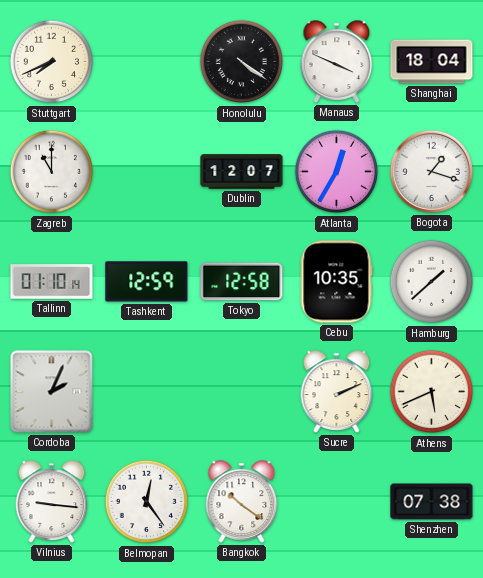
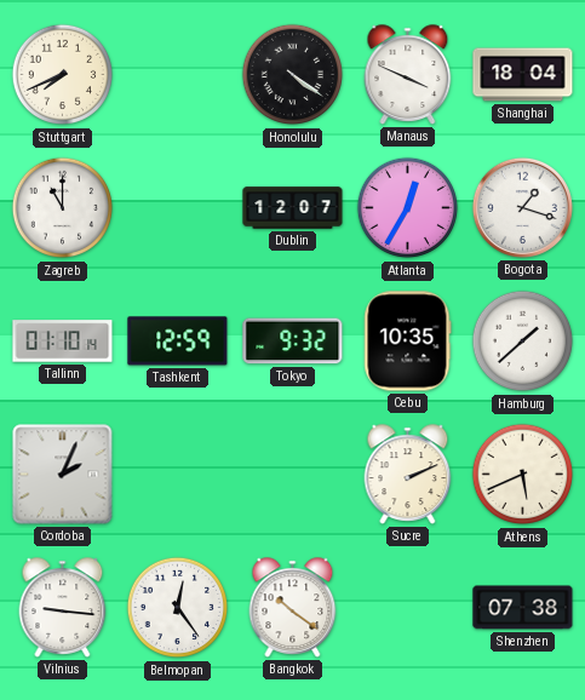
Tokyo: 12:58 -> 9:32
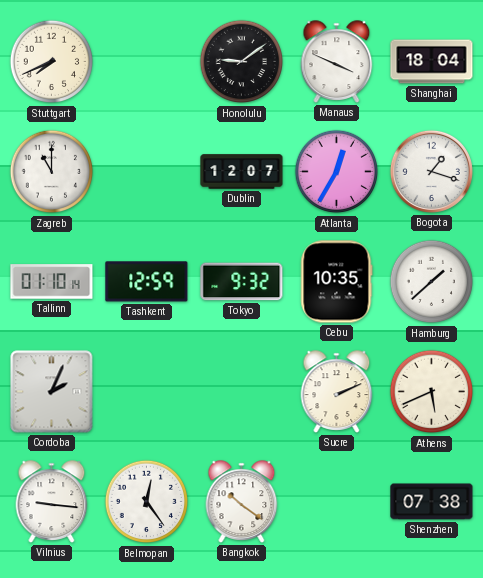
Honolulu: 4:21 -> 9:09
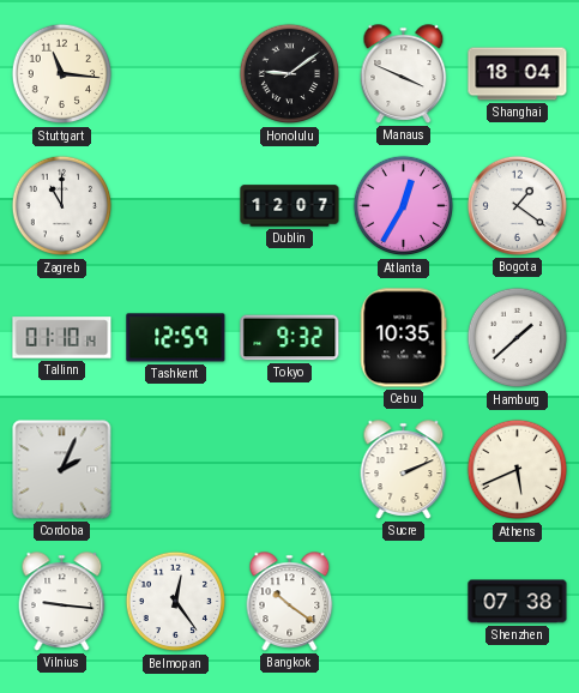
Stuttgart: 7:41 -> 11:16
Bogota: 1:18 -> 1:21
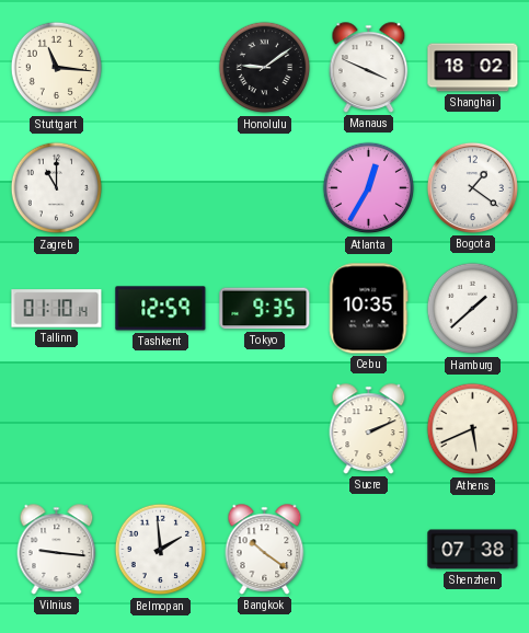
Shanghai: 18:04 -> 18:02
Dublin: 12:07 -> none
Tokyo: 9:32 -> 9:35
Cordoba: 2:04 -> none
Belmopan: 12:24 -> 1:59
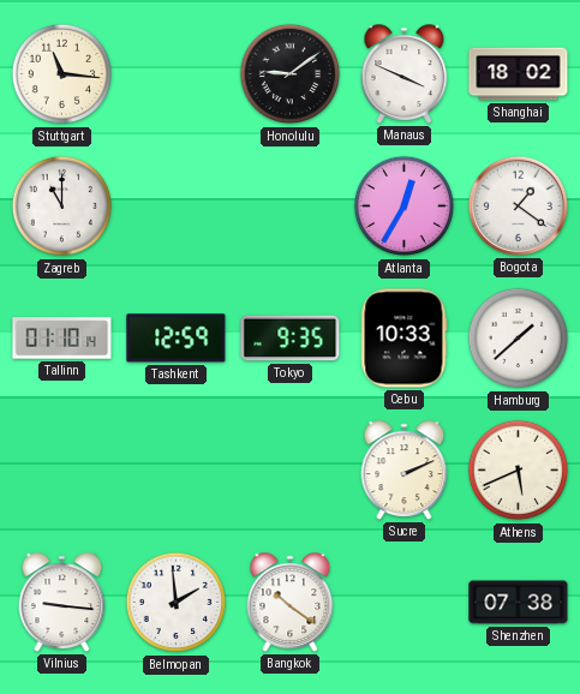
Cebu: 10:35 -> 10:33
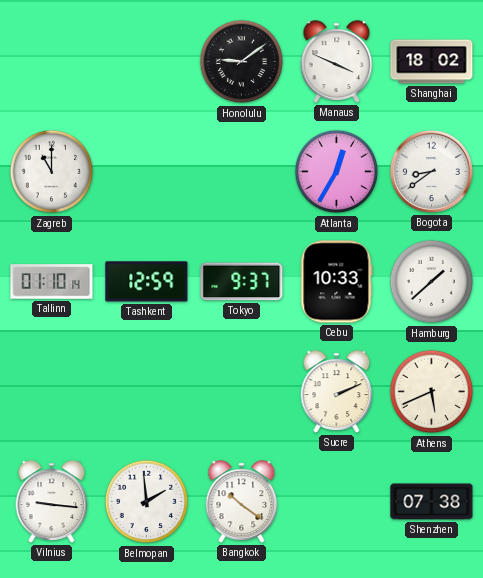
Stuttgart: 11:16 -> none
Bogota: 1:21 -> 8:39
Tokyo: 9:35 -> 9:37
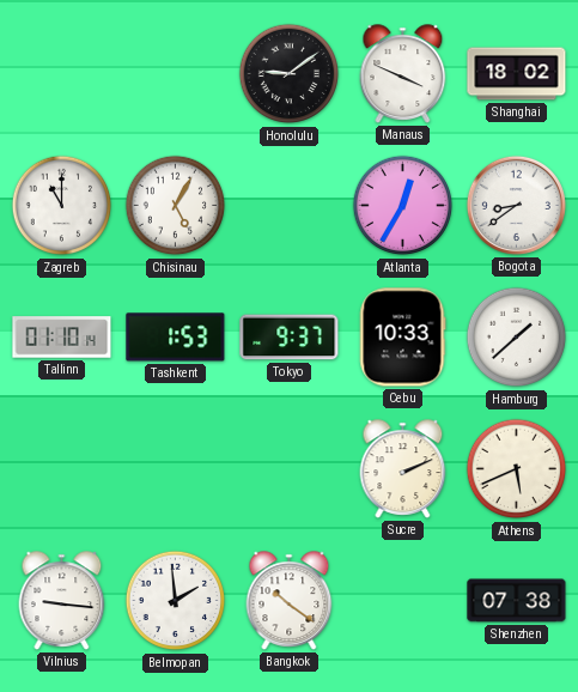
Chisinau: none -> 5:05
Tashkent: 12:59 -> 1:53
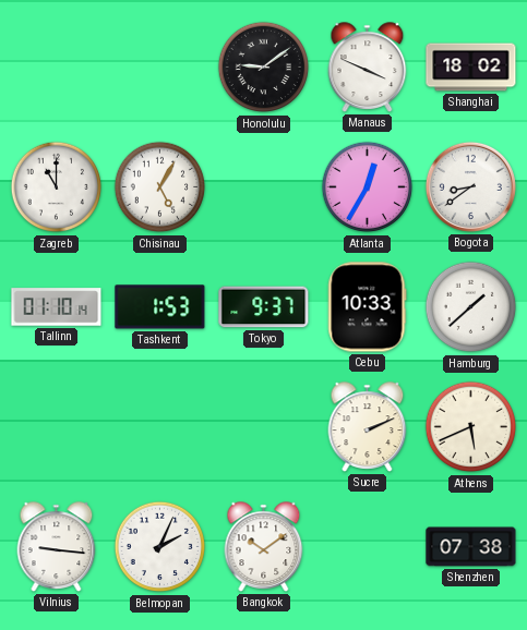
Belmopan: 1:59 -> 2:04
Bangkok: 10:21 -> 10:09
